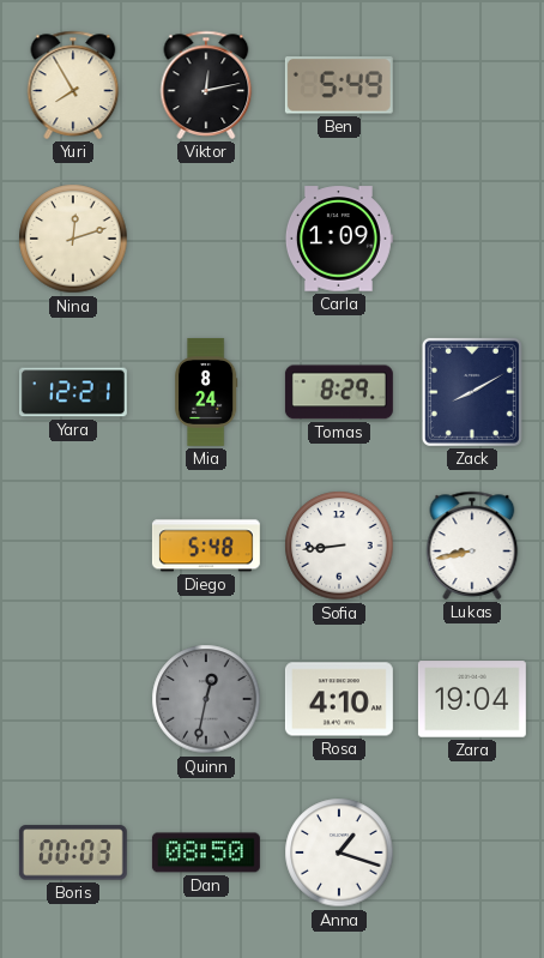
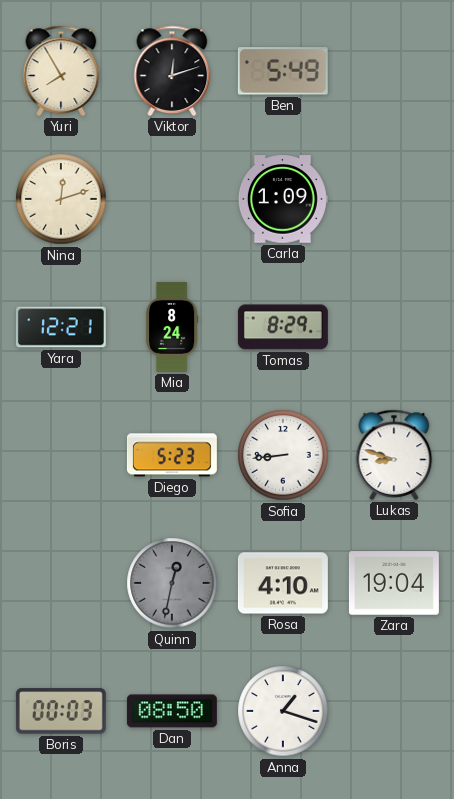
Viktor: 12:13 -> 12:12
Zack: 8:10 -> none
Diego: 5:48 -> 5:23
Lukas: 8:43 -> 8:48
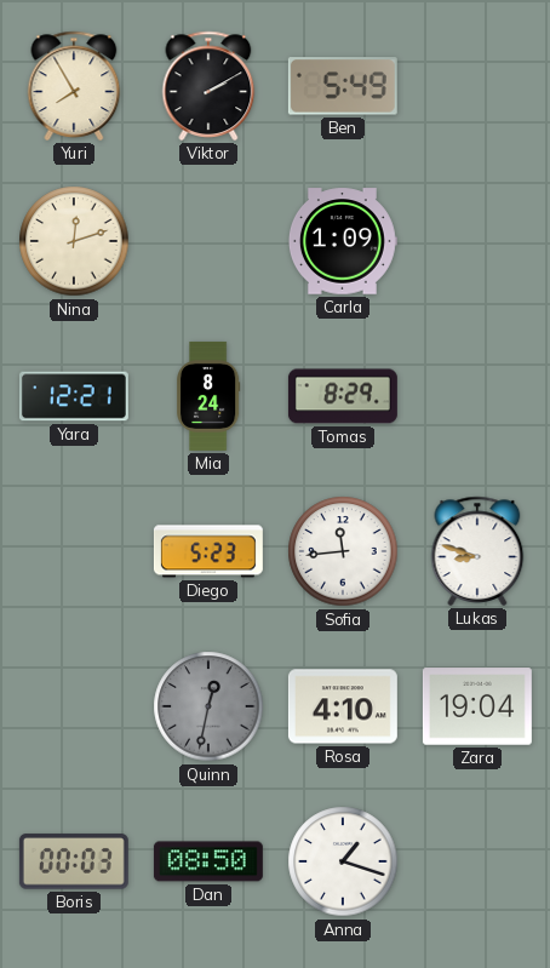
Viktor: 12:12 -> 2:10
Sofia: 8:44 -> 11:44
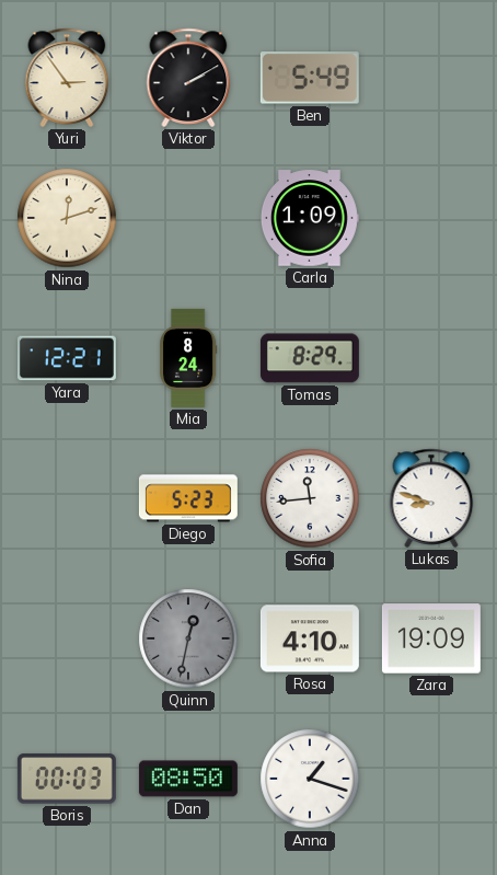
Yuri: 7:55 -> 2:54
Zara: 19:04 -> 19:09
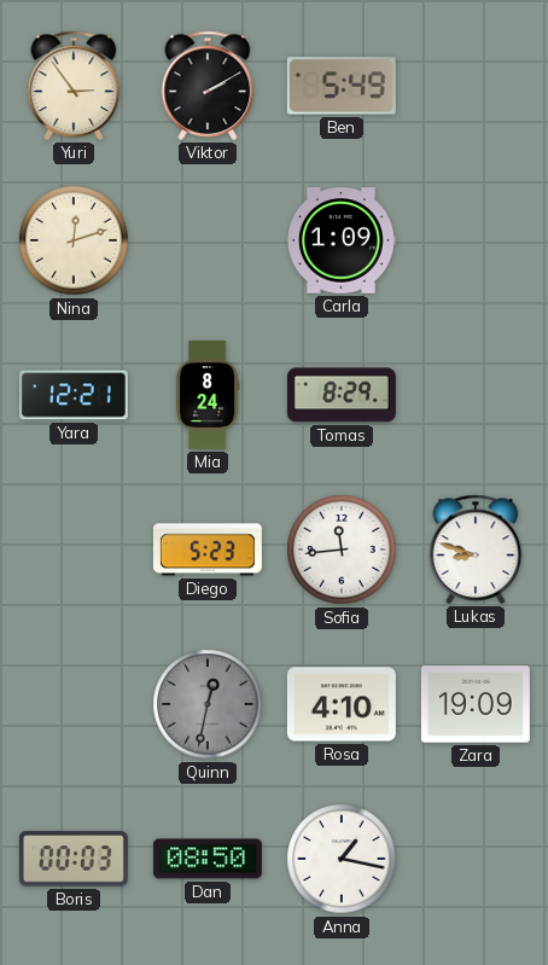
Anna: 1:18 -> 1:17
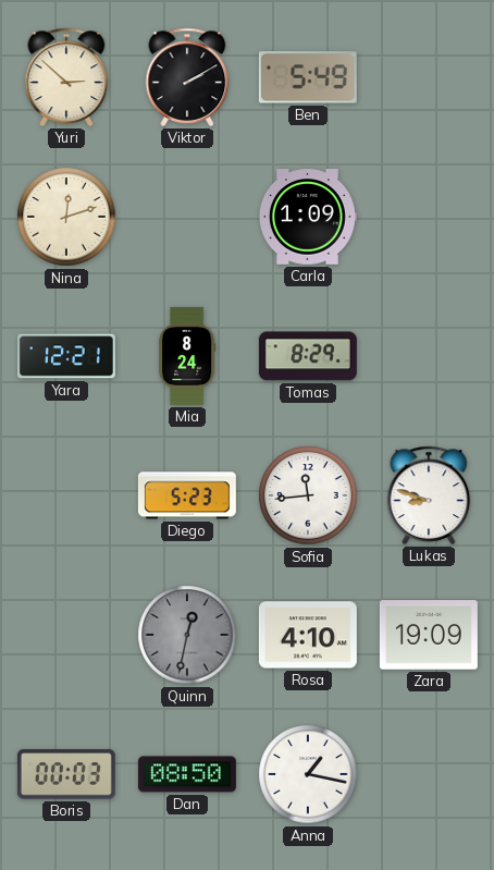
Yuri: 2:54 -> 2:52
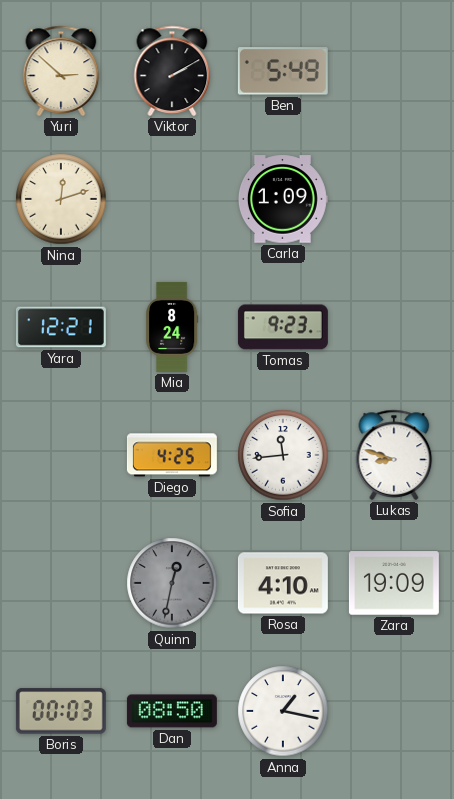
Tomas: 8:29 -> 9:23
Diego: 5:23 -> 4:25
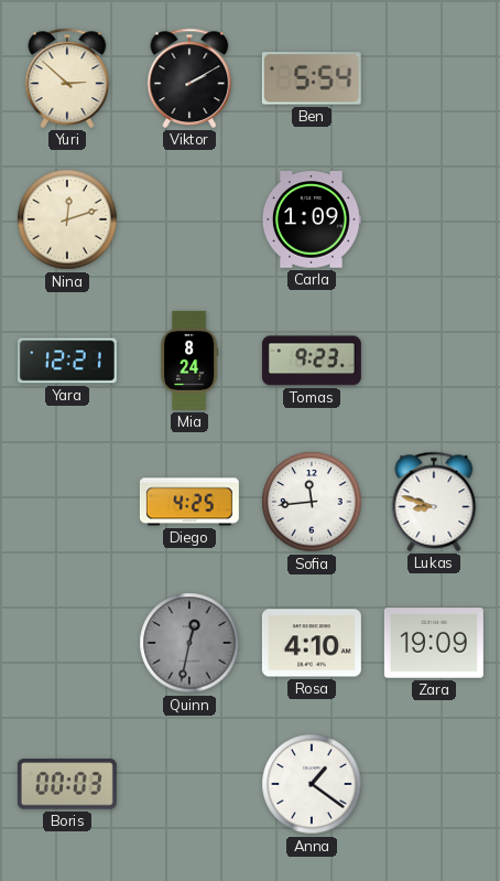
Ben: 5:49 -> 5:54
Dan: 08:50 -> none
Anna: 1:17 -> 1:21
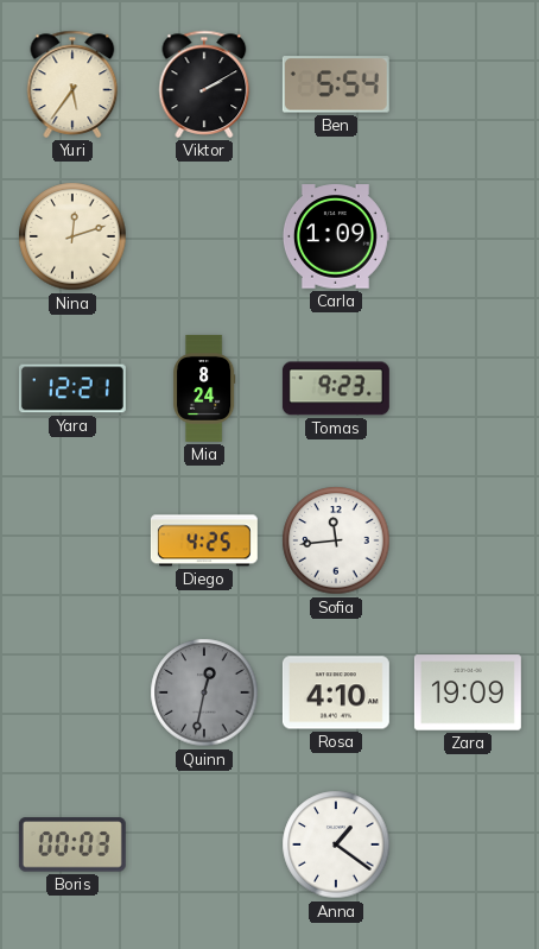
Yuri: 2:52 -> 5:36
Lukas: 8:48 -> none
